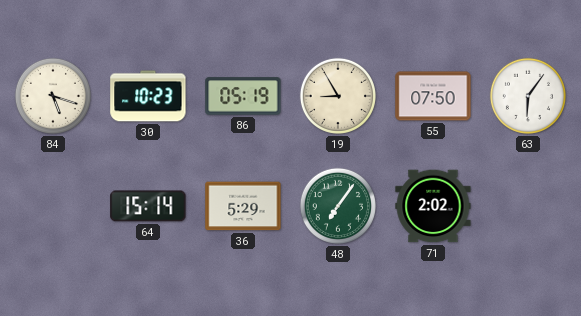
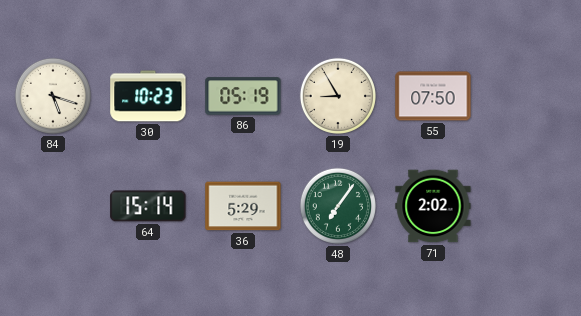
63: 6:06 -> none
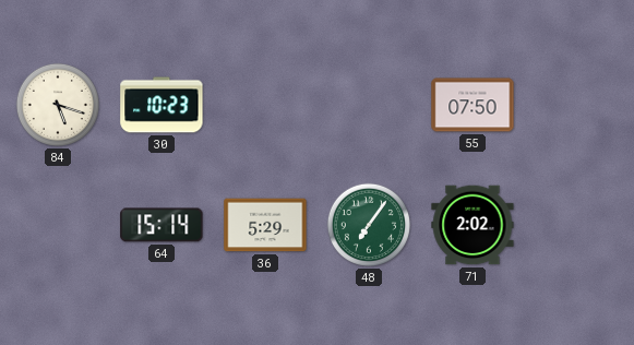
86: 05:19 -> none
19: 8:55 -> none
